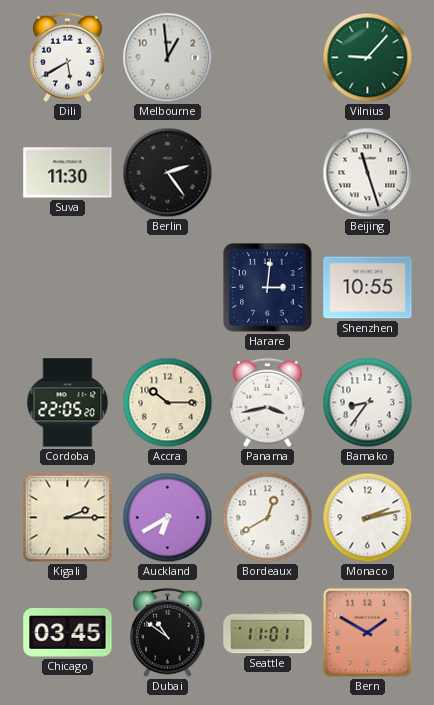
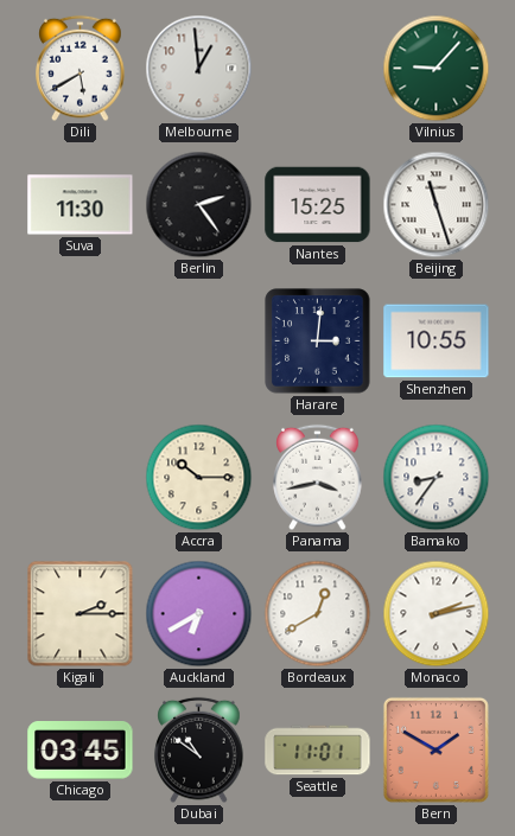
Nantes: none -> 15:25
Cordoba: 22:05 -> none
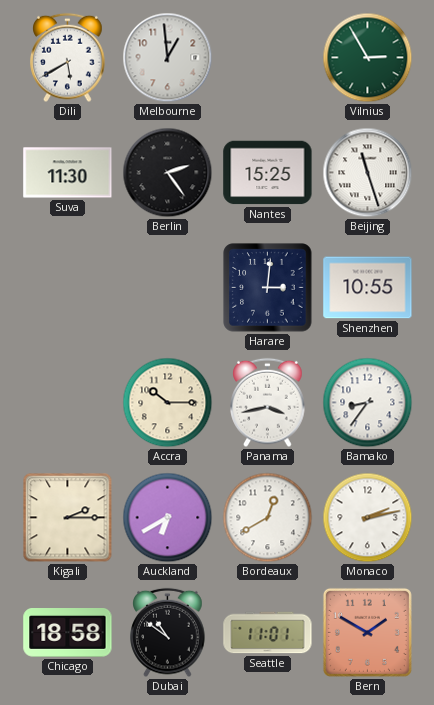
Vilnius: 9:07 -> 2:55
Chicago: 03:45 -> 18:58
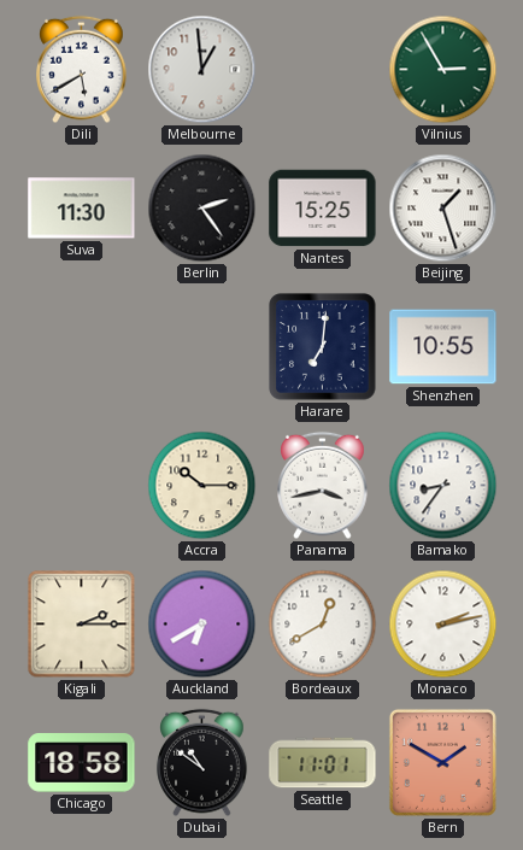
Beijing: 11:27 -> 1:27
Harare: 3:01 -> 7:01
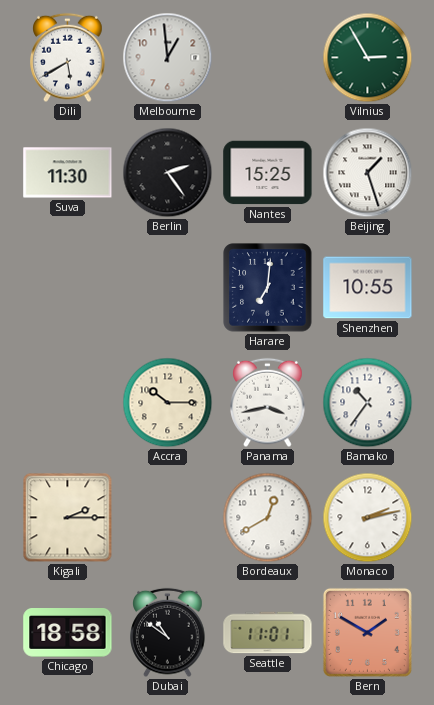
Bamako: 8:36 -> 10:36
Auckland: 6:40 -> none
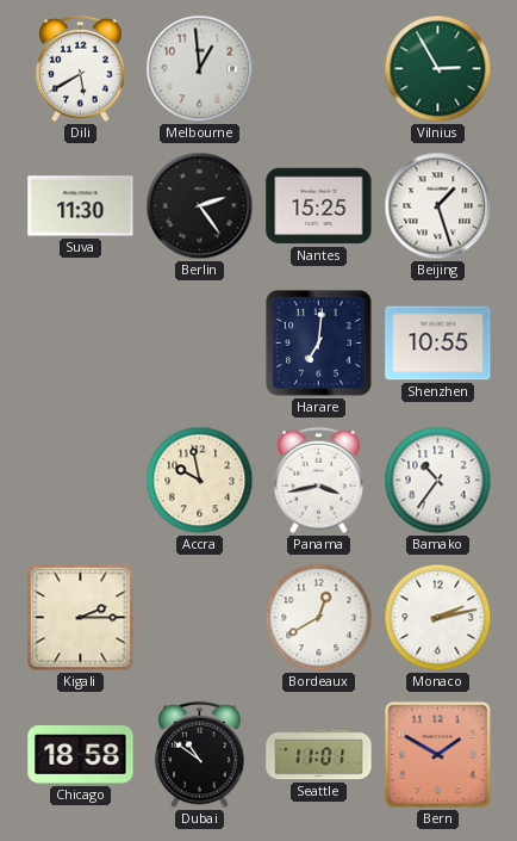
Accra: 10:15 -> 9:58
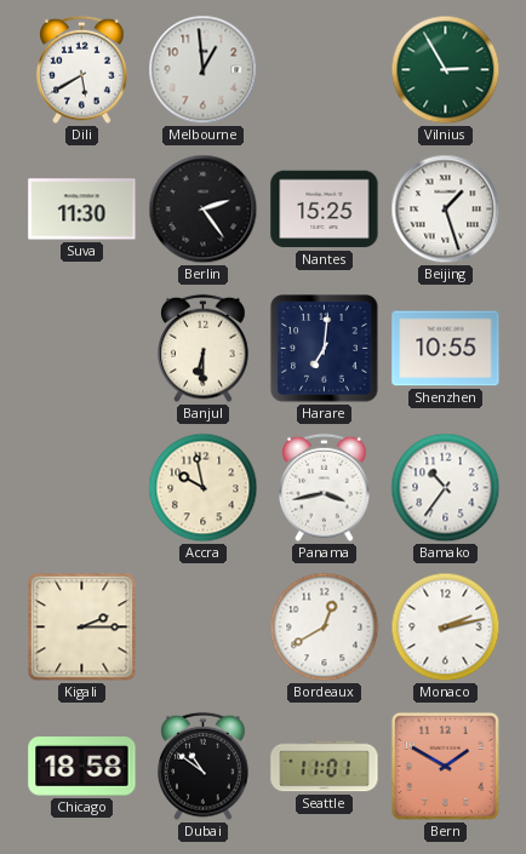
Banjul: none -> 6:30
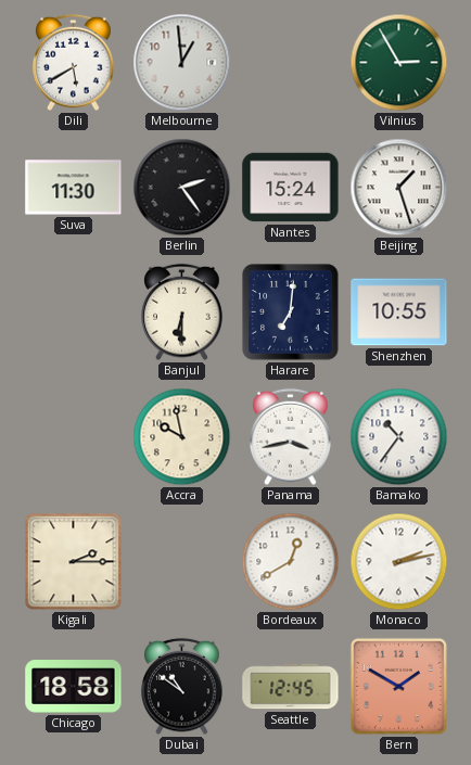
Nantes: 15:25 -> 15:24
Seattle: 11:01 -> 12:45
